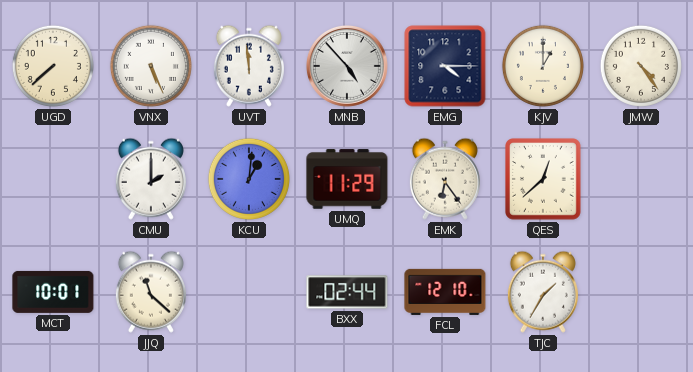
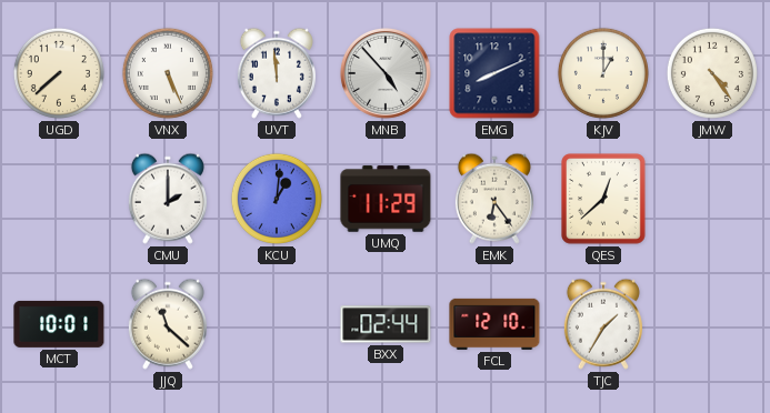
EMG: 4:15 -> 8:11
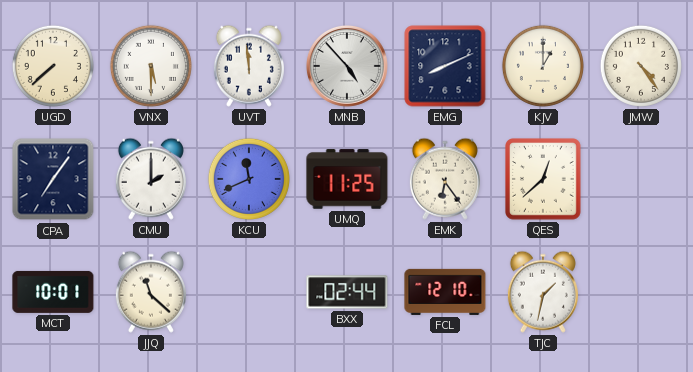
VNX: 5:26 -> 5:30
CPA: none -> 7:06
KCU: 1:01 -> 11:41
UMQ: 11:29 -> 11:25
TJC: 1:35 -> 1:32
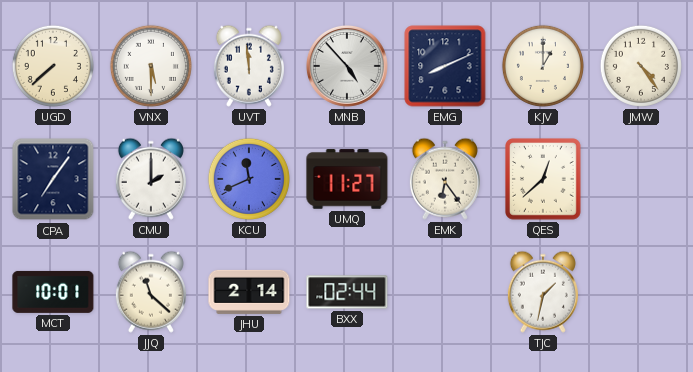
UMQ: 11:25 -> 11:27
JHU: none -> 2:14
FCL: 12:10 -> none
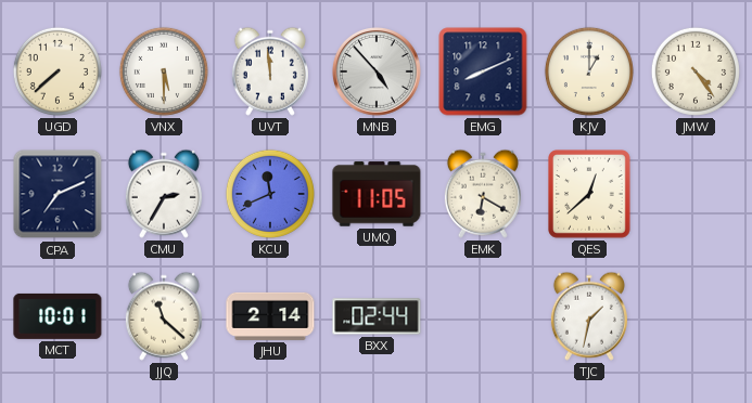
CPA: 7:06 -> 7:11
CMU: 2:00 -> 2:35
UMQ: 11:27 -> 11:05
EMK: 6:24 -> 6:20
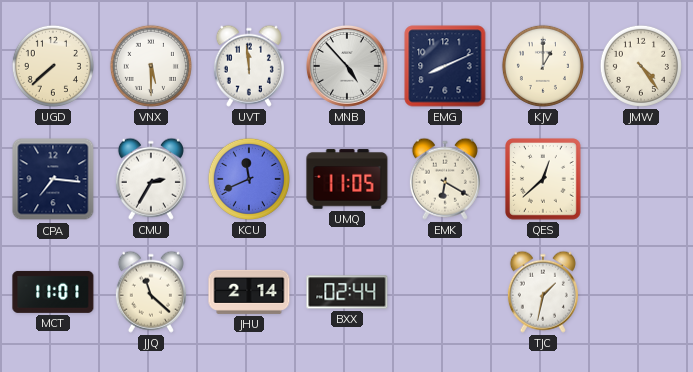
CPA: 7:11 -> 7:16
MCT: 10:01 -> 11:01
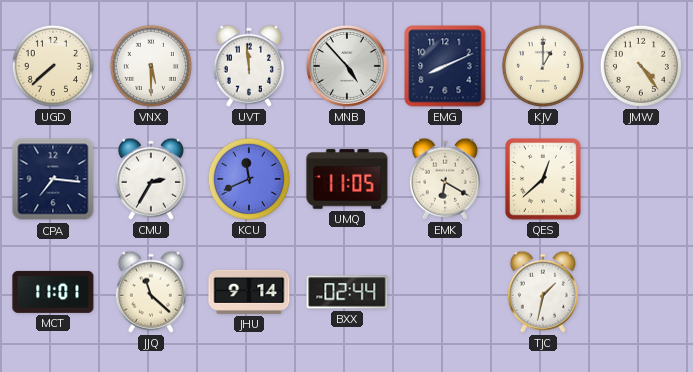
JHU: 2:14 -> 9:14
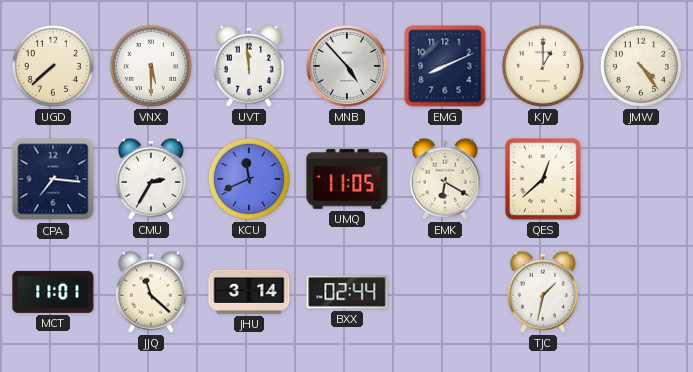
JHU: 9:14 -> 3:14
